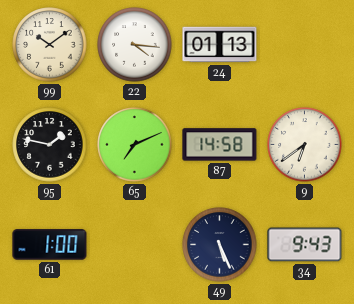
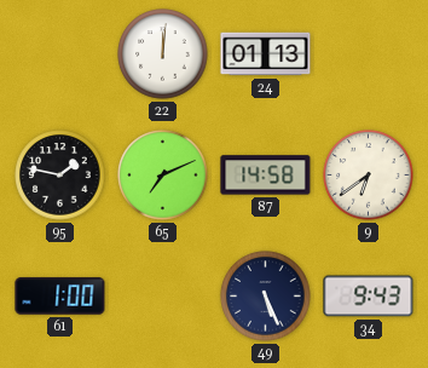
99: 10:09 -> none
22: 4:16 -> 12:01
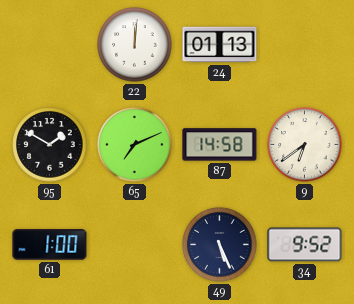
95: 1:47 -> 1:50
34: 9:43 -> 9:52
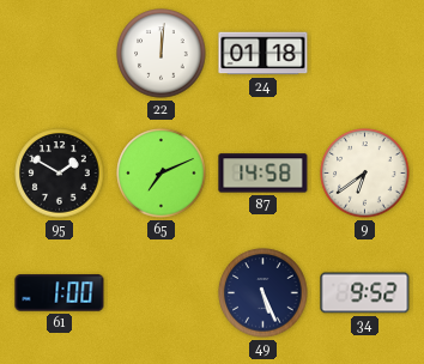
24: 01:13 -> 01:18
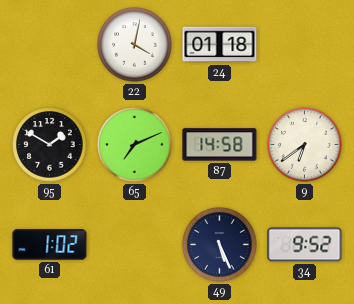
22: 12:01 -> 4:02
61: 1:00 -> 1:02
